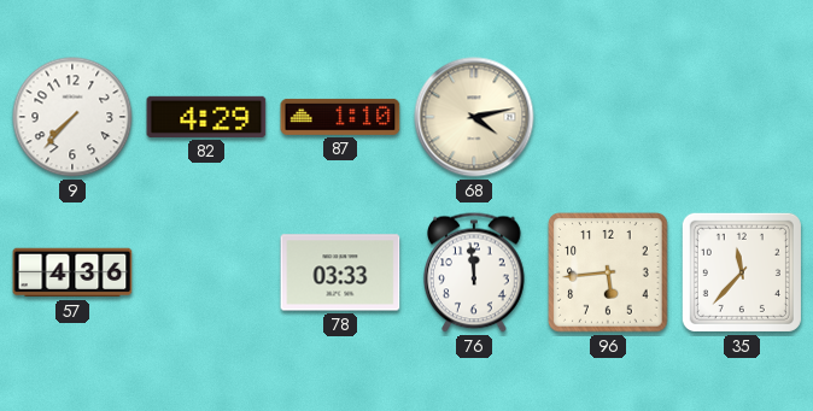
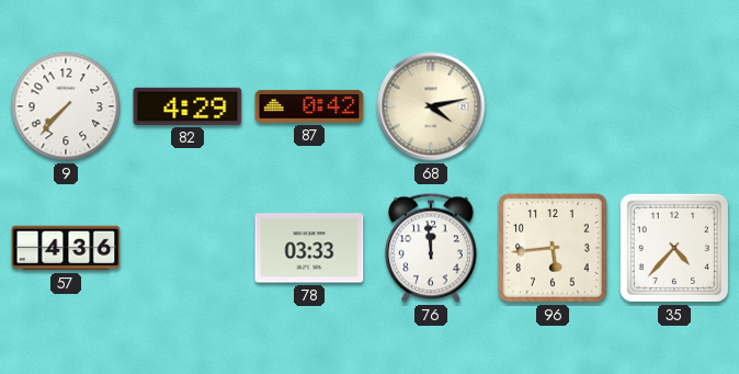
87: 1:10 -> 0:42
35: 11:37 -> 4:37
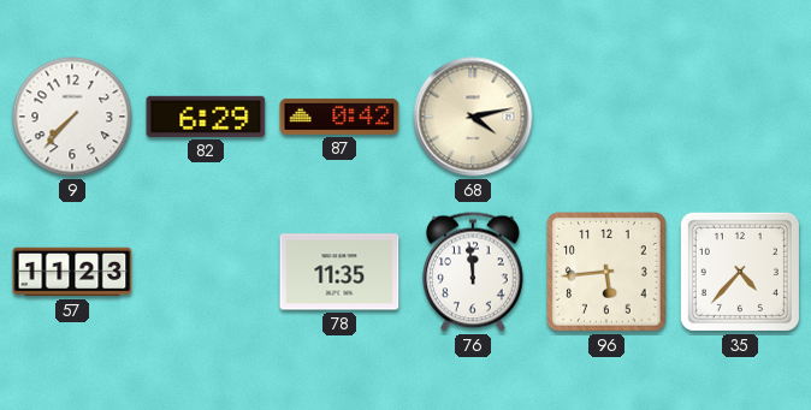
82: 4:29 -> 6:29
57: 4:36 -> 11:23
78: 03:33 -> 11:35
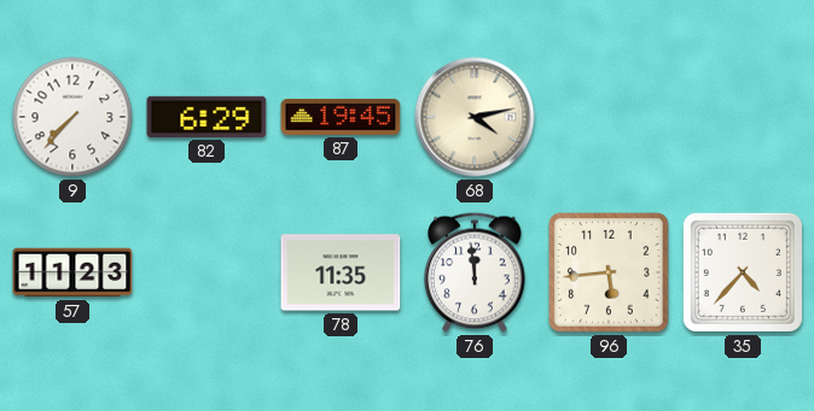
87: 0:42 -> 19:45
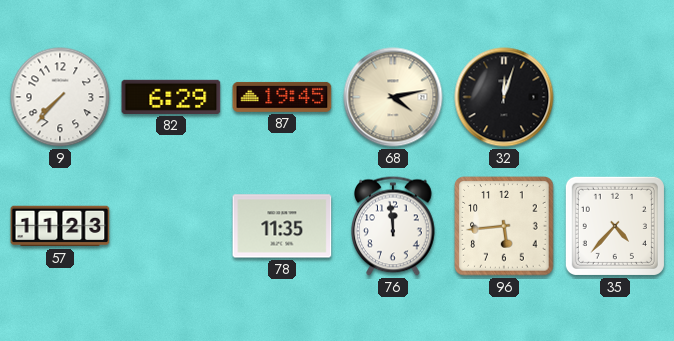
32: none -> 12:03
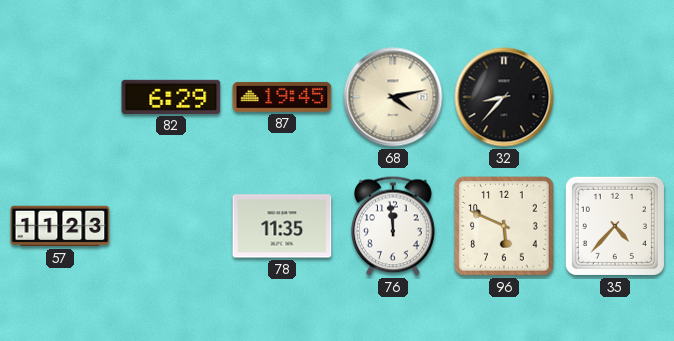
9: 7:37 -> none
32: 12:03 -> 8:37
96: 5:44 -> 5:49
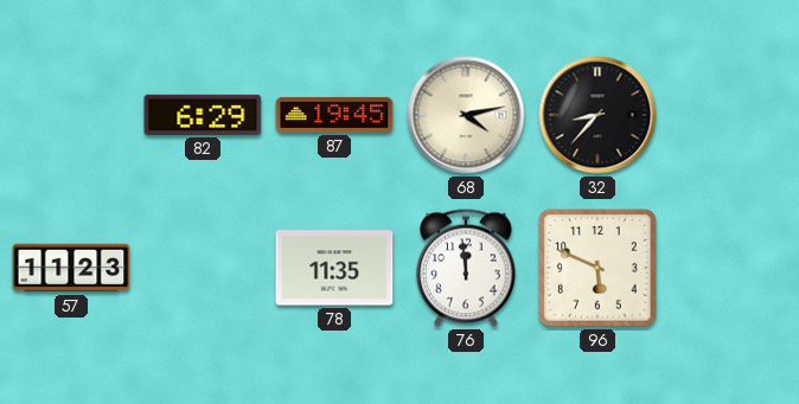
35: 4:37 -> none
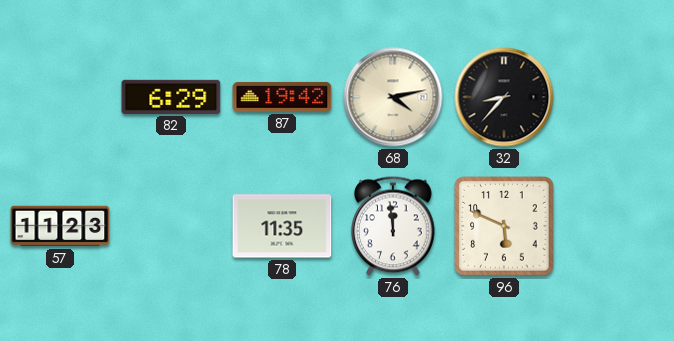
87: 19:45 -> 19:42
